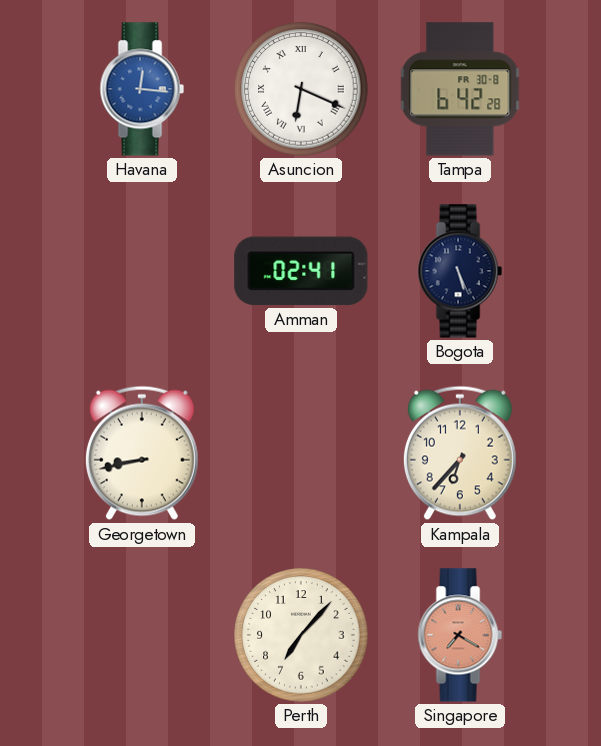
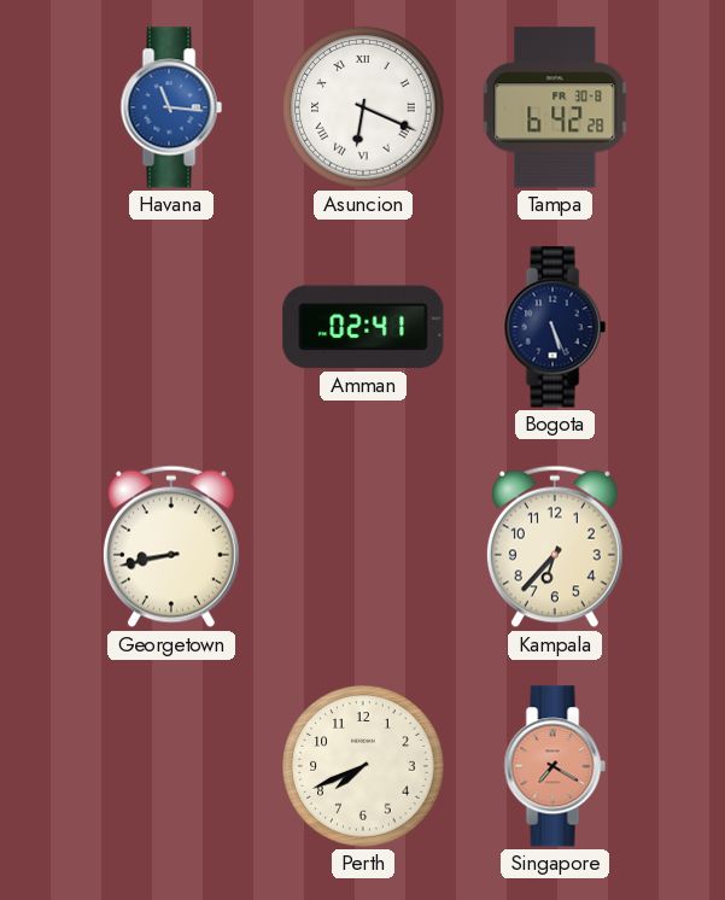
Havana: 12:16 -> 11:16
Perth: 7:07 -> 7:41
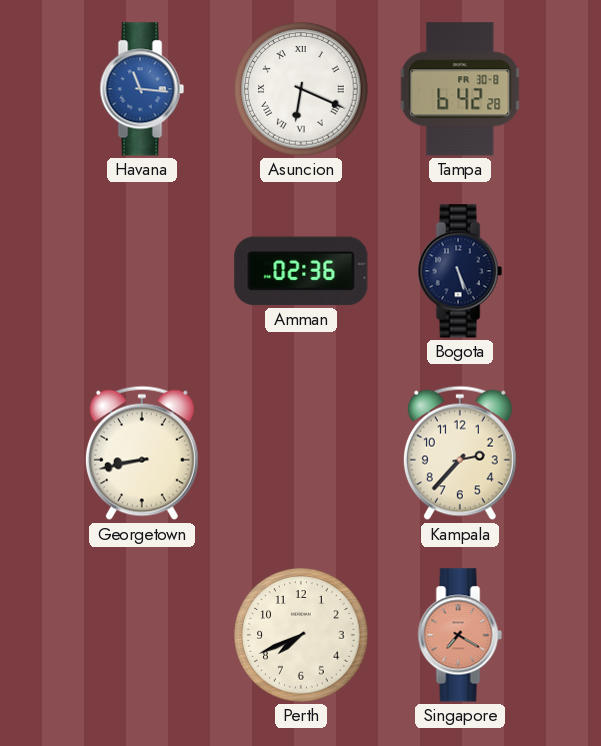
Amman: 02:41 -> 02:36
Kampala: 6:37 -> 2:37
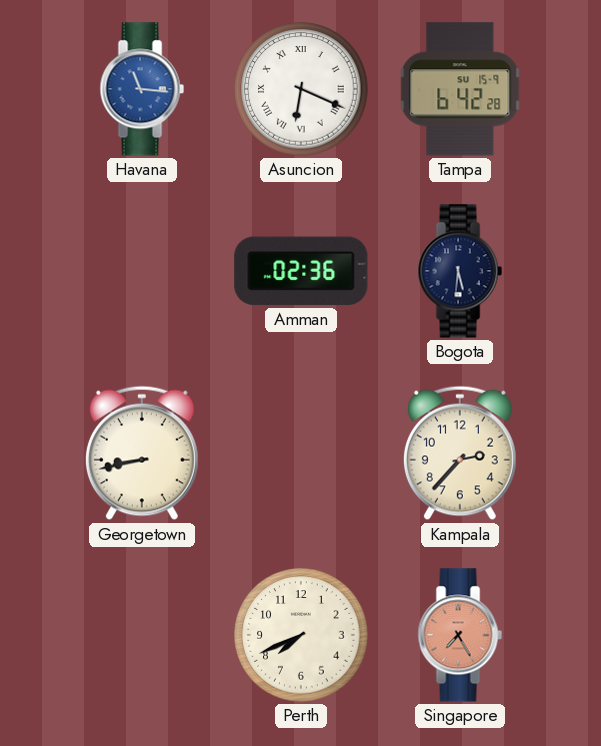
Tampa date: FR 30-8 -> SU 15-9
Bogota: 5:26 -> 5:31
Singapore: 7:20 -> 7:25
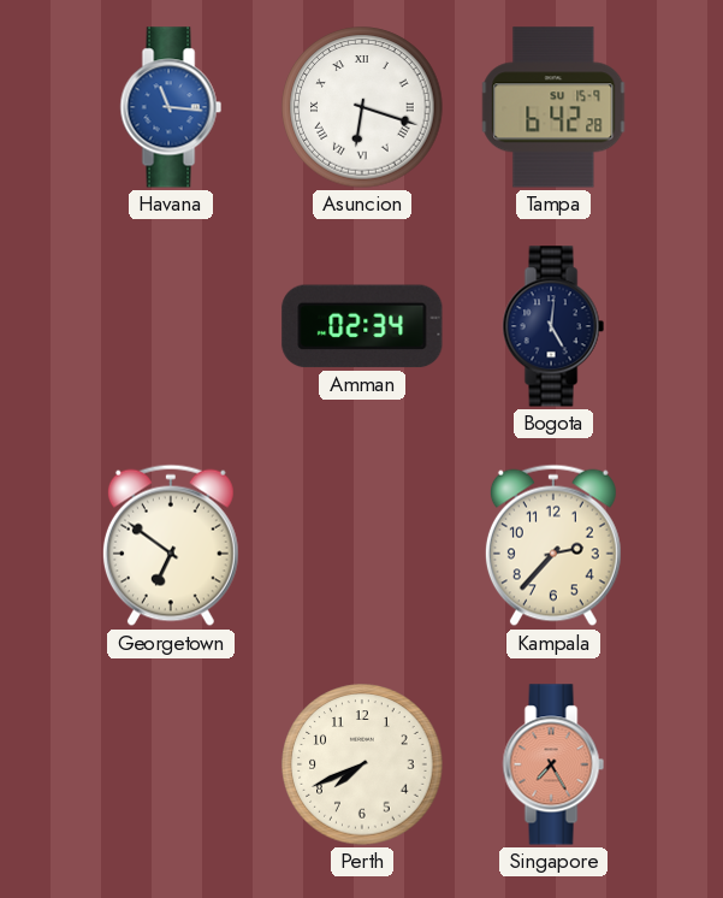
Asuncion: 6:19 -> 6:18
Amman: 02:36 -> 02:34
Bogota: 5:31 -> 5:01
Georgetown: 8:43 -> 6:51
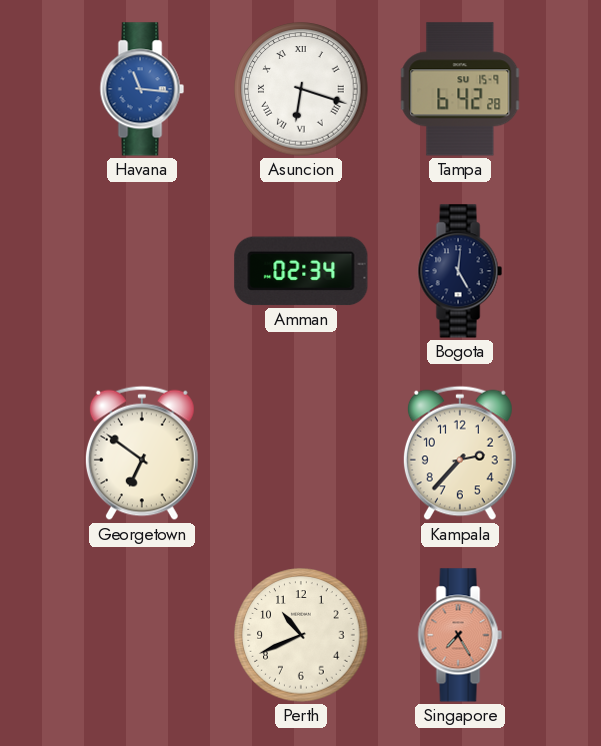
Perth: 7:41 -> 10:41
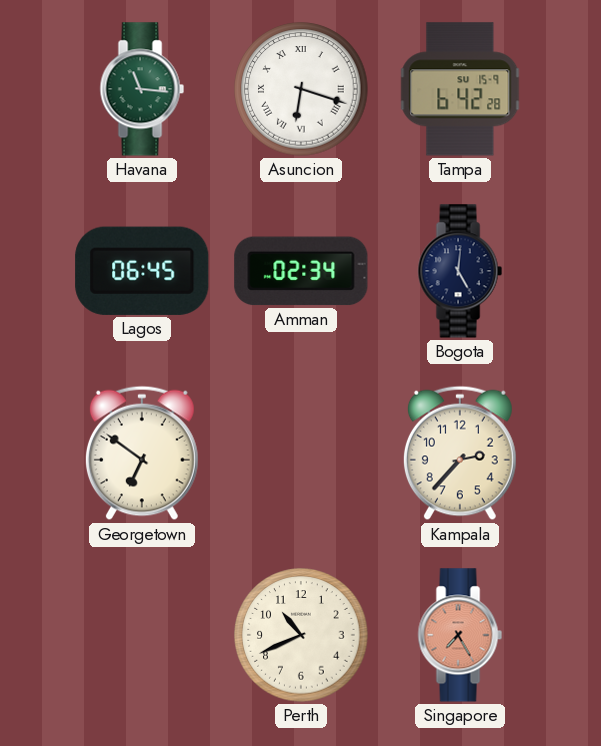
Havana dial: blue -> green
Lagos: none -> 06:45
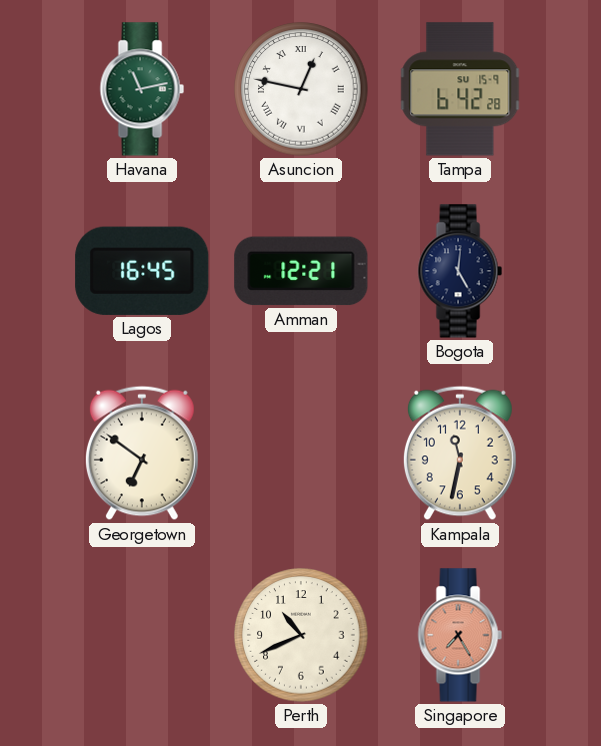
Havana: 11:16 -> 11:13
Asuncion: 6:18 -> 12:47
Lagos: 06:45 -> 16:45
Amman: 02:34 -> 12:21
Kampala: 2:37 -> 11:32
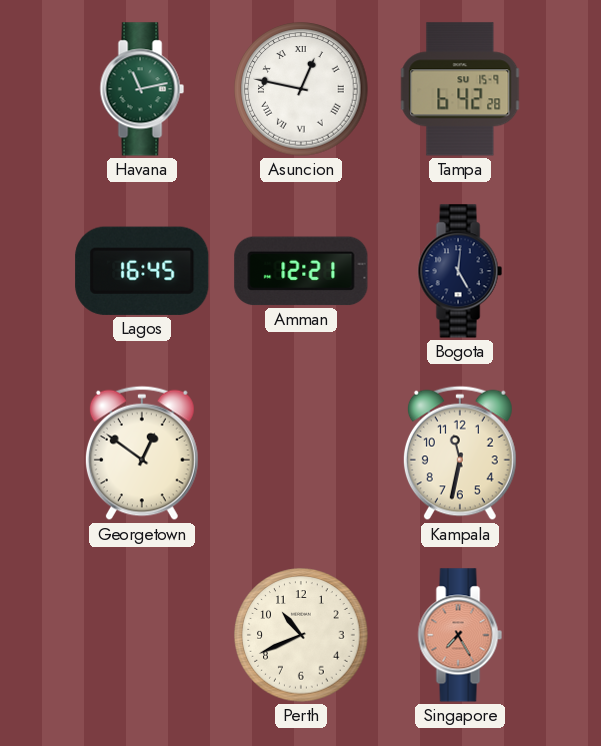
Georgetown: 6:51 -> 12:51
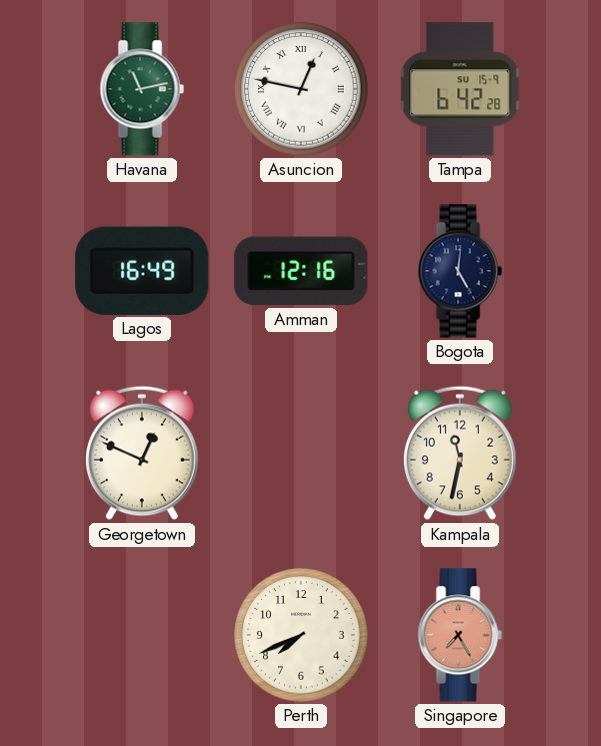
Lagos: 16:45 -> 16:49
Amman: 12:21 -> 12:16
Georgetown: 12:51 -> 12:49
Perth: 10:41 -> 7:41
